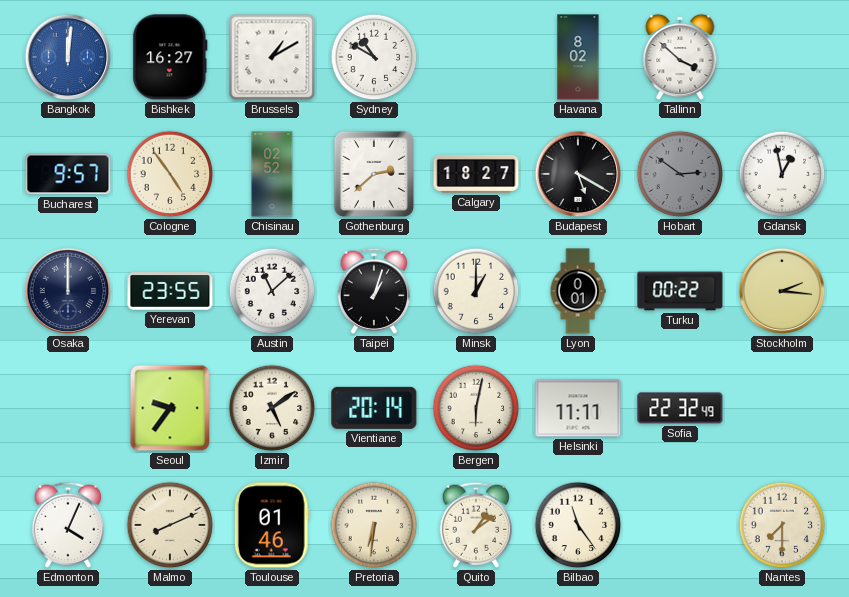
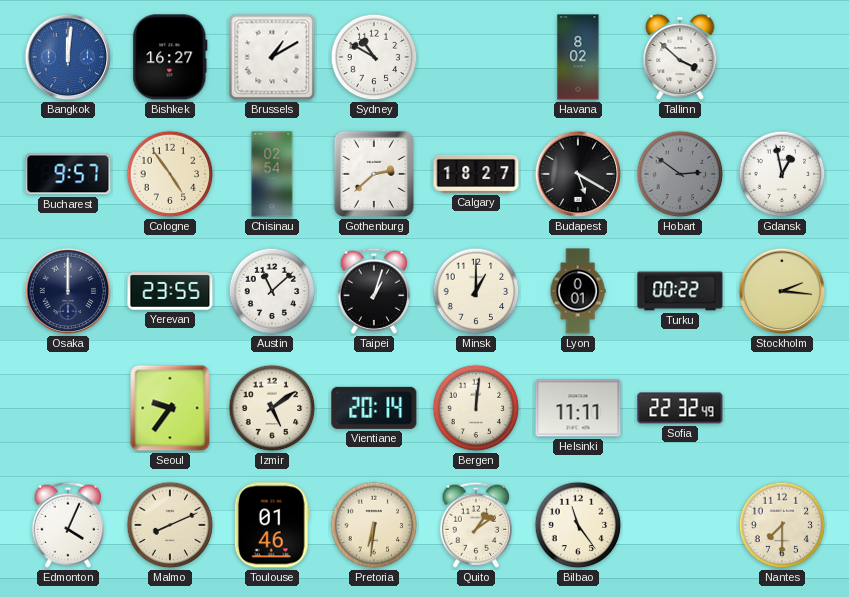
Chisinau: 02:52 -> 02:54
Bergen: 6:02 -> 12:01
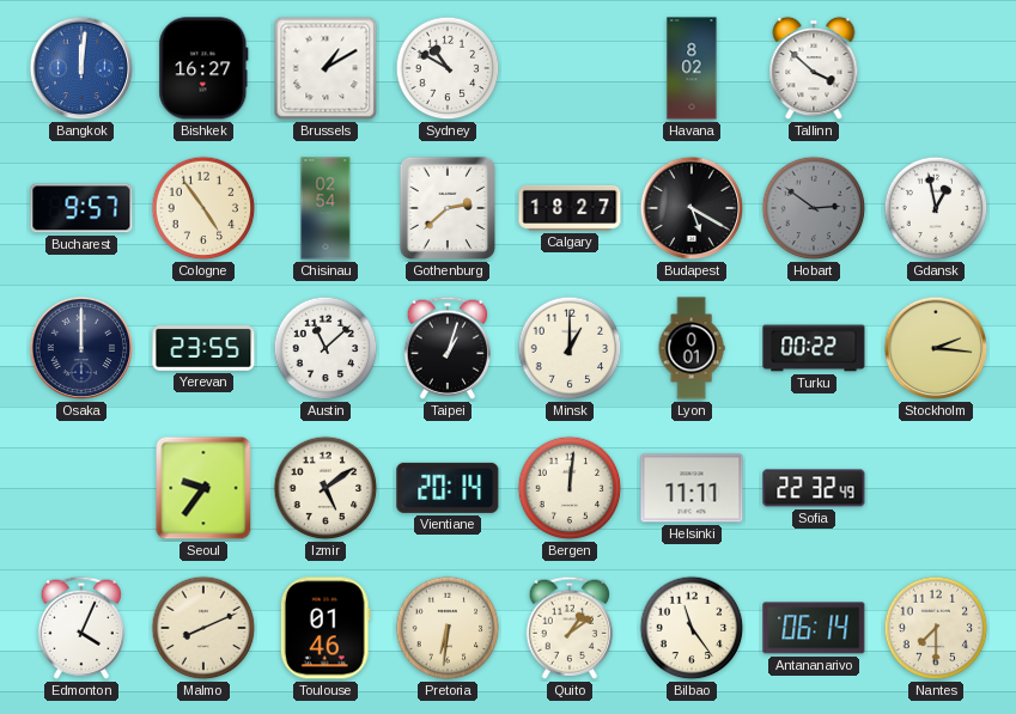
Antananarivo: none -> 06:14
